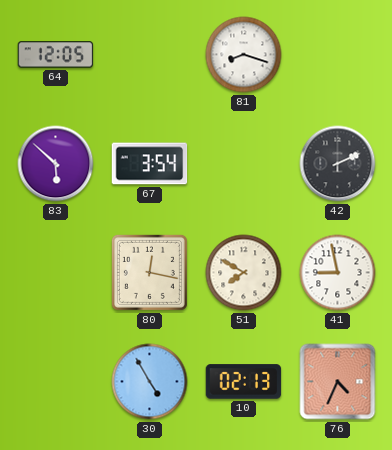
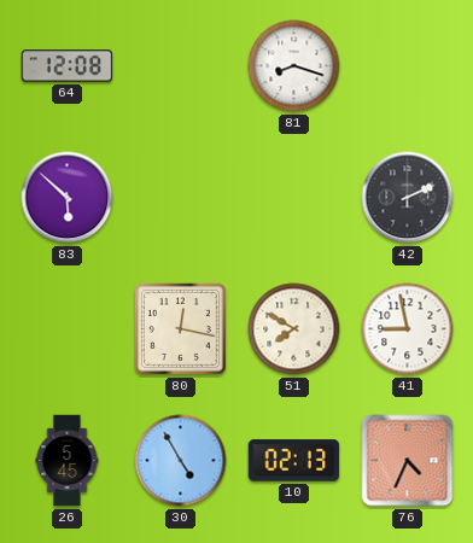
64: 12:05 -> 12:08
67: 3:54 -> none
26: none -> 5:45
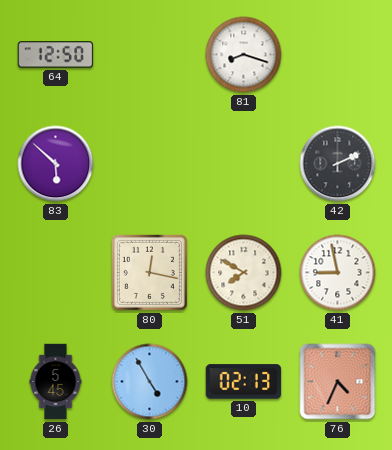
64: 12:08 -> 12:50
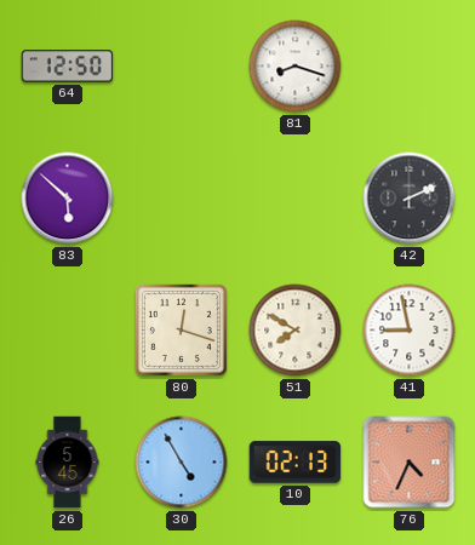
80: 12:17 -> 12:18
